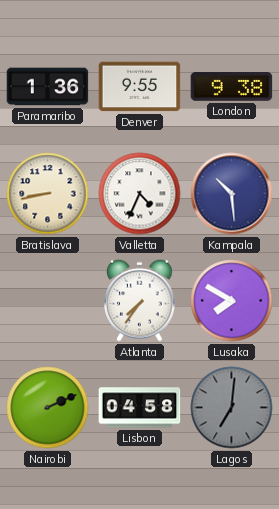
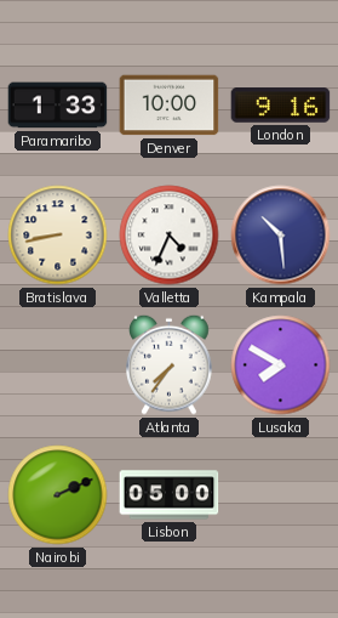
Paramaribo: 1:36 -> 1:33
Denver: 9:55 -> 10:00
London: 9:38 -> 9:16
Lisbon: 04:58 -> 05:00
Lagos: 7:01 -> none
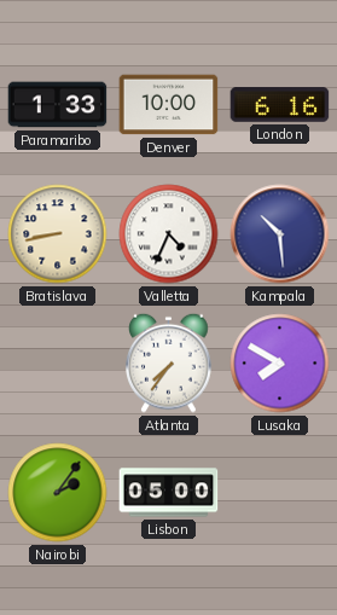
London: 9:16 -> 6:16
Nairobi: 2:11 -> 2:06
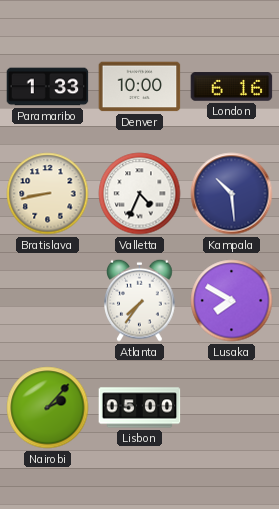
Nairobi: 2:06 -> 2:07
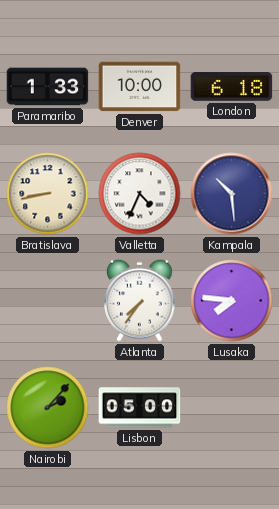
London: 6:16 -> 6:18
Lusaka: 7:50 -> 7:46
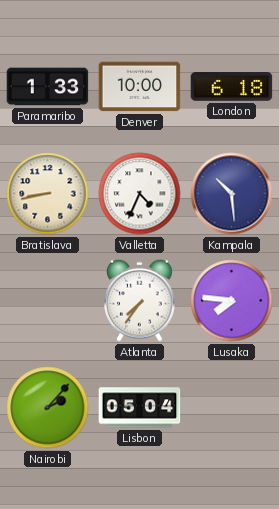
Lisbon: 05:00 -> 05:04
